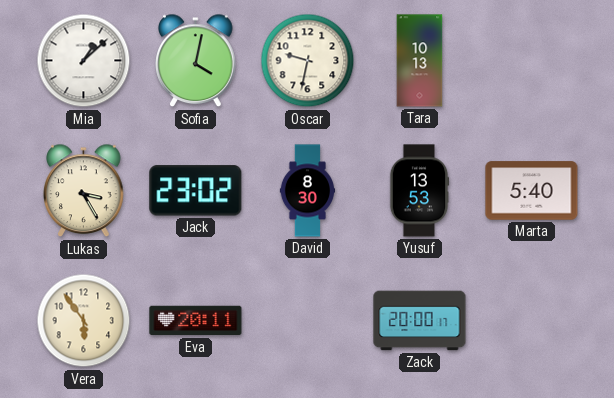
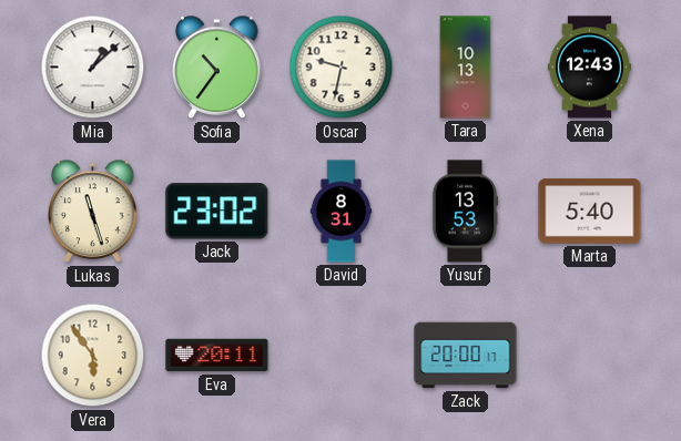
Sofia: 4:02 -> 10:36
Xena: none -> 12:43
Lukas: 3:25 -> 11:27
David: 8:30 -> 8:31
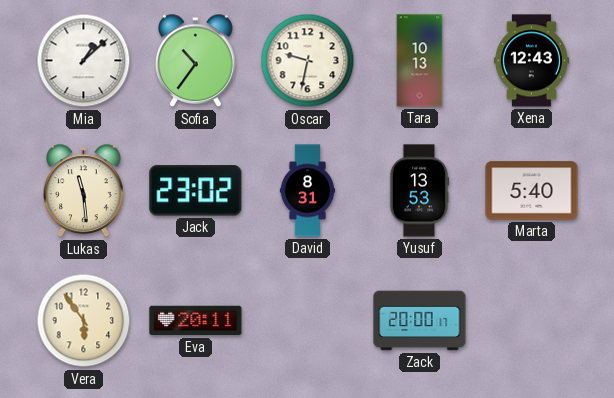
Lukas: 11:27 -> 11:29
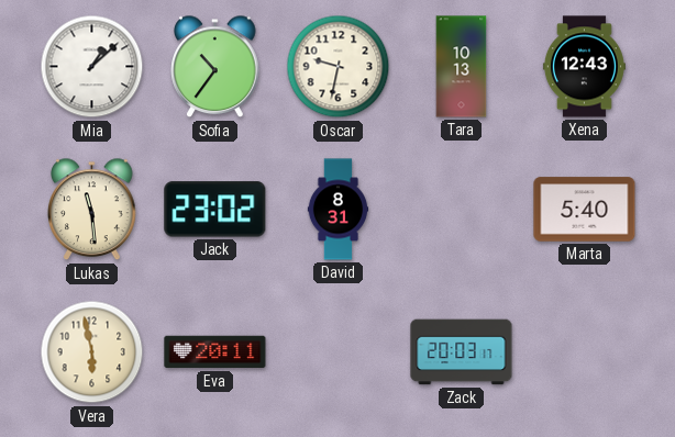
Yusuf: 13:53 -> none
Vera: 5:54 -> 5:58
Zack: 20:00 -> 20:03
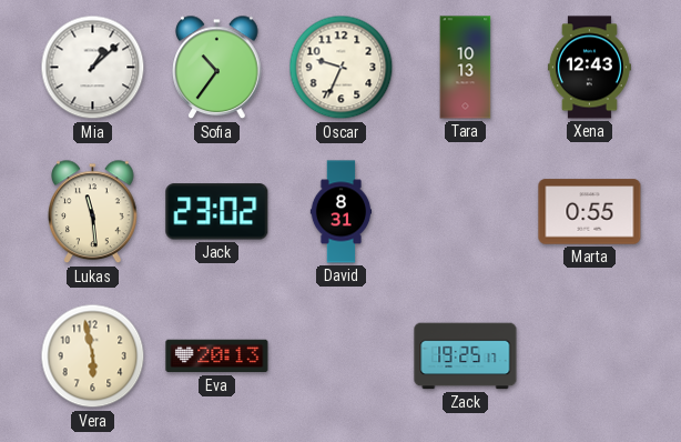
Oscar: 9:32 -> 9:34
Marta: 5:40 -> 0:55
Eva: 20:11 -> 20:13
Zack: 20:03 -> 19:25
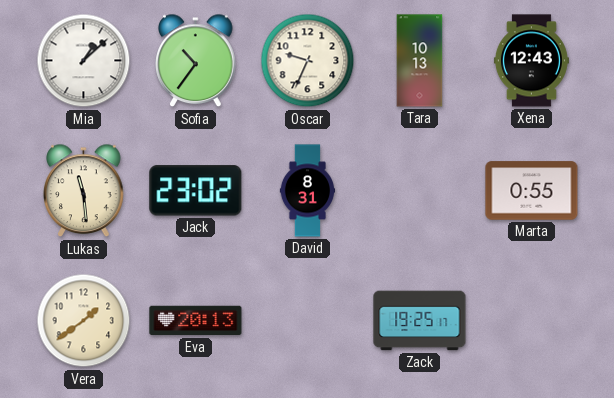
Vera: 5:58 -> 1:39
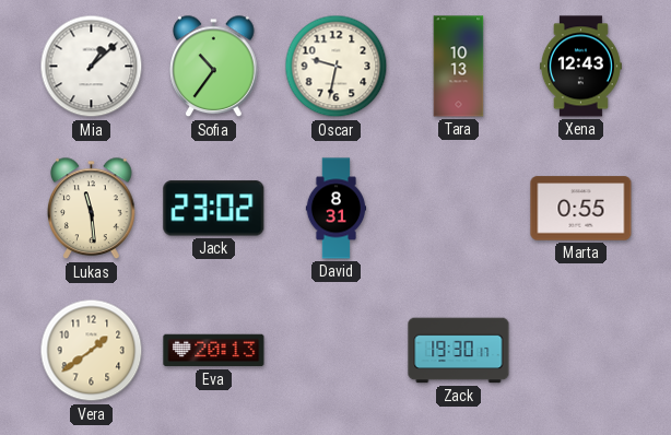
Oscar: 9:34 -> 9:32
Zack: 19:25 -> 19:30
